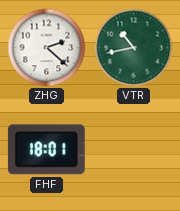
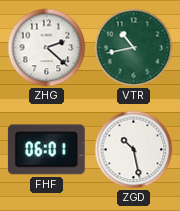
FHF: 18:01 -> 06:01
ZGD: none -> 10:28
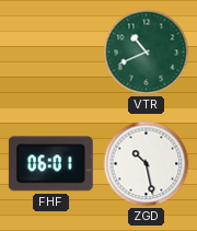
ZHG: 2:22 -> none
VTR: 10:43 -> 10:41
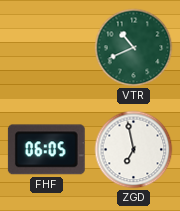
FHF: 06:01 -> 06:05
ZGD: 10:28 -> 6:58
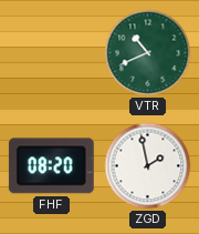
FHF: 06:05 -> 08:20
ZGD: 6:58 -> 1:58
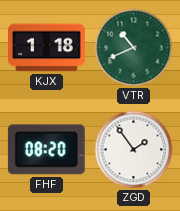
KJX: none -> 1:18
ZGD: 1:58 -> 1:54
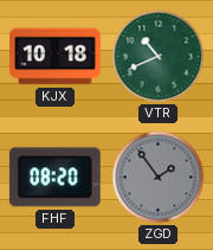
KJX: 1:18 -> 10:18
ZGD dial: white -> grey
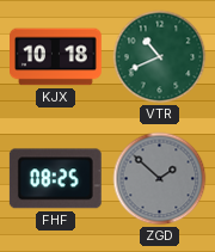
FHF: 08:20 -> 08:25
ZGD: 1:54 -> 1:52
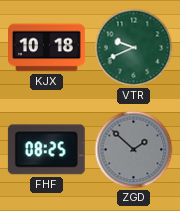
VTR: 10:41 -> 9:41
